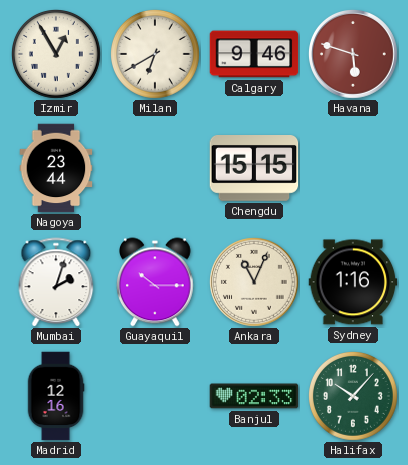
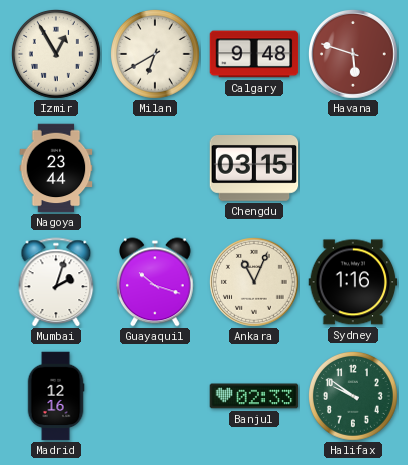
Calgary: 9:46 -> 9:48
Chengdu: 15:15 -> 03:15
Guayaquil: 10:15 -> 10:18
Halifax: 10:07 -> 9:51
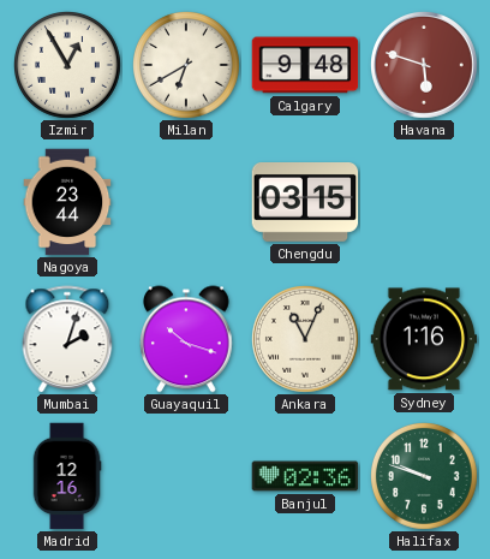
Banjul: 02:33 -> 02:36
Halifax: 9:51 -> 9:48
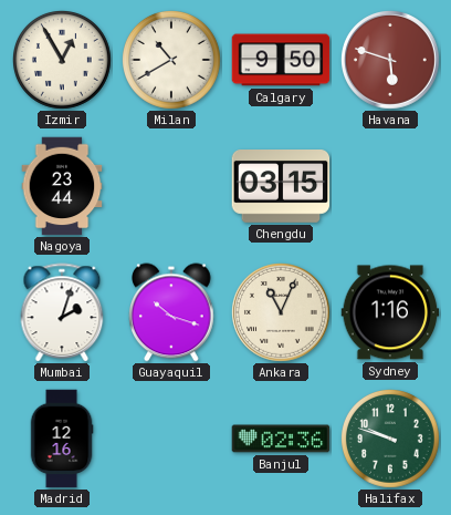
Milan: 6:40 -> 10:40
Calgary: 9:48 -> 9:50
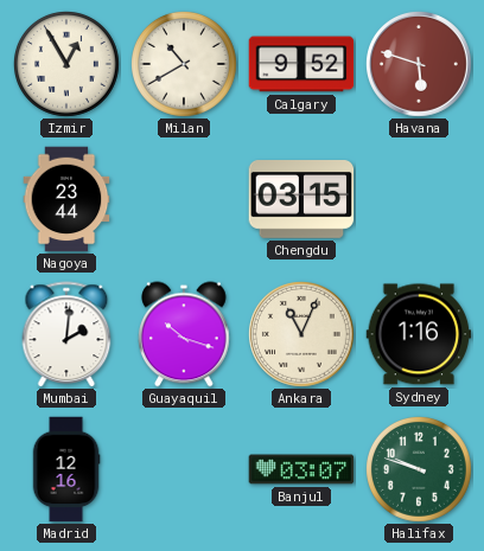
Calgary: 9:50 -> 9:52
Mumbai: 2:03 -> 2:01
Banjul: 02:36 -> 03:07
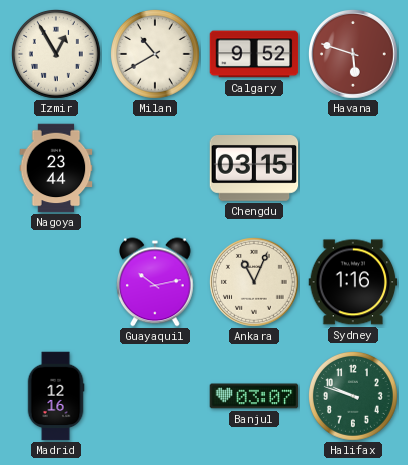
Mumbai: 2:01 -> none
Guayaquil: 10:18 -> 10:13
